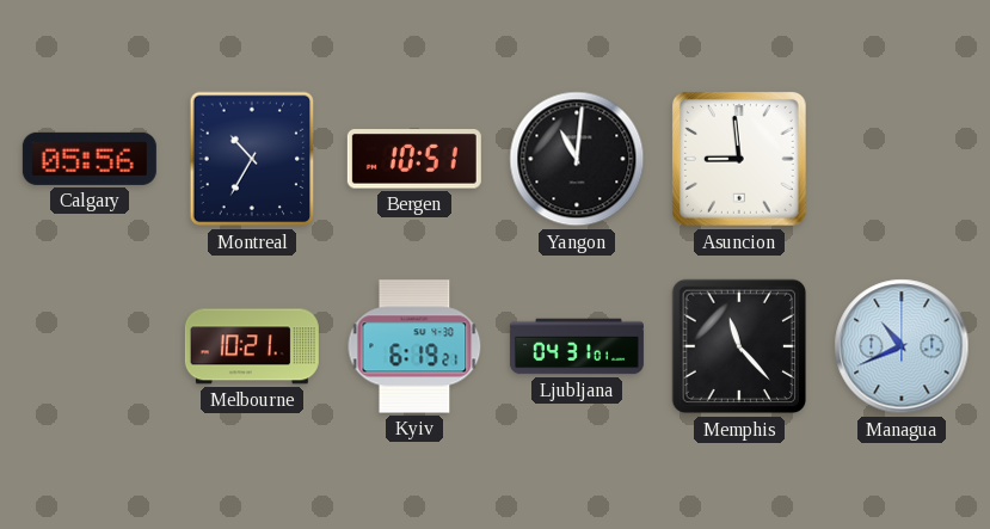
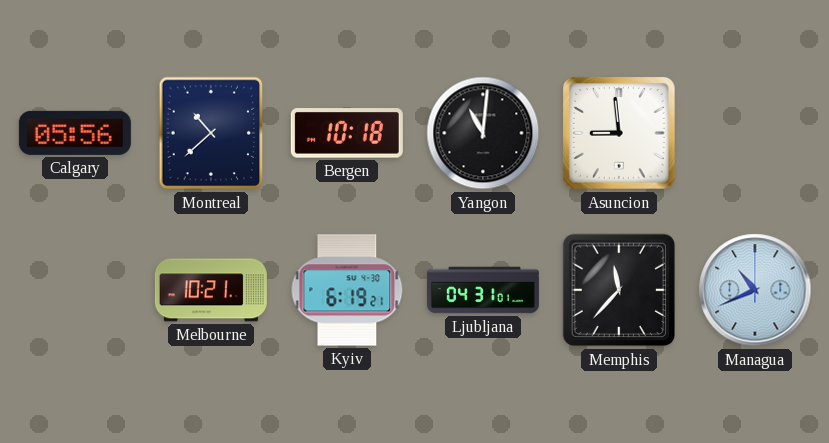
Montreal: 10:35 -> 10:38
Bergen: 10:51 -> 10:18
Memphis: 11:23 -> 11:37
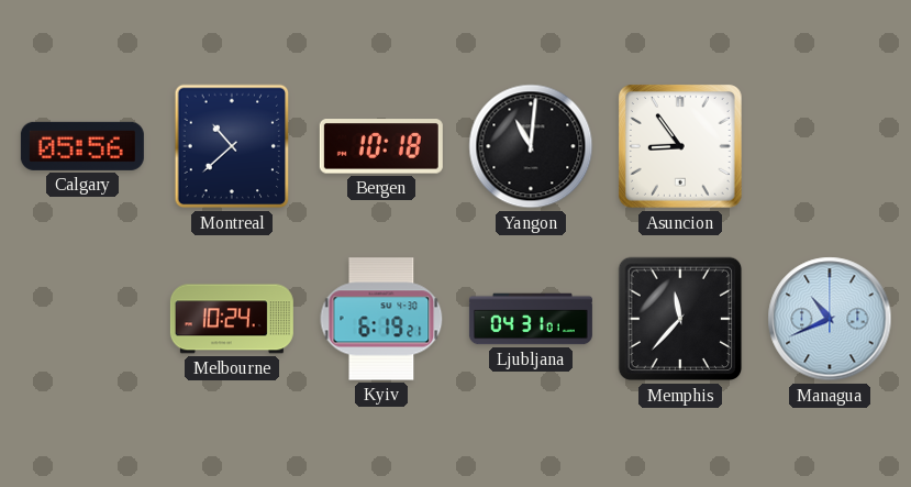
Asuncion: 8:59 -> 8:54
Melbourne: 10:21 -> 10:24
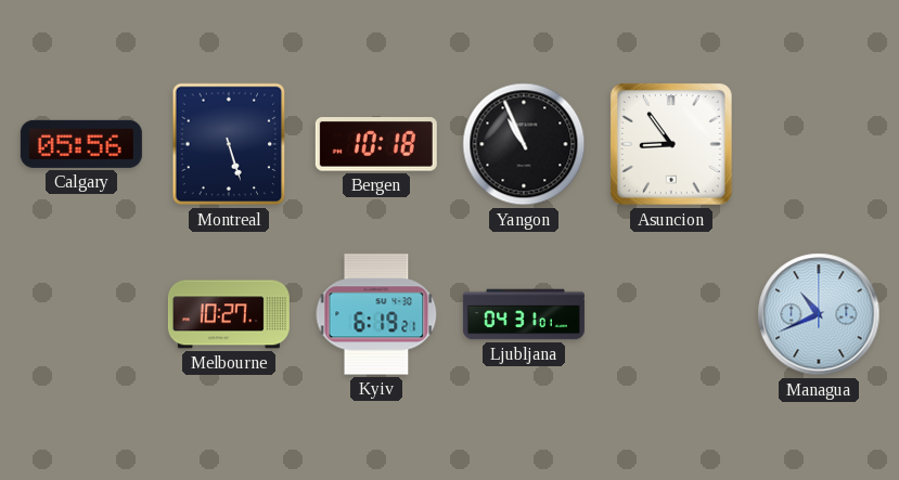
Montreal: 10:38 -> 5:27
Yangon: 11:01 -> 10:56
Melbourne: 10:24 -> 10:27
Memphis: 11:37 -> none
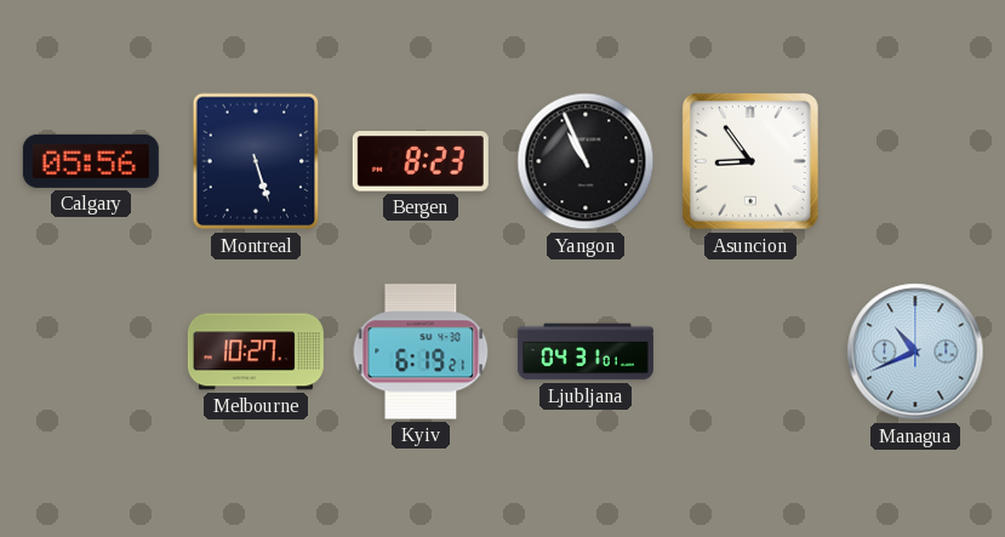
Bergen: 10:18 -> 8:23
